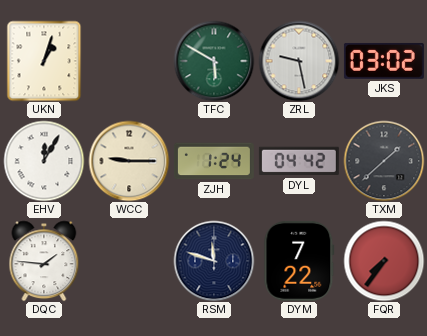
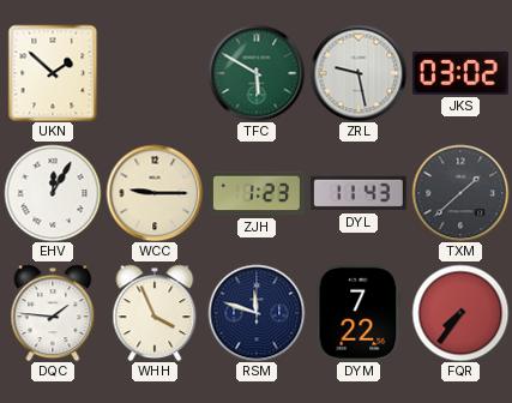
UKN: 1:03 -> 1:52
ZJH: 1:24 -> 1:23
DYL: 04:42 -> 11:43
WHH: none -> 3:56
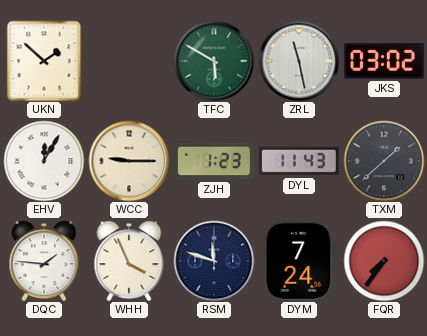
ZRL: 9:28 -> 11:28
DYM: 7:22 -> 7:24
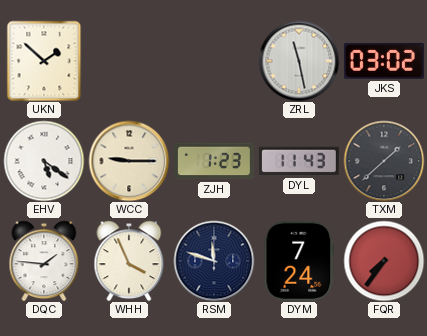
TFC: 5:50 -> none
EHV: 12:05 -> 5:21
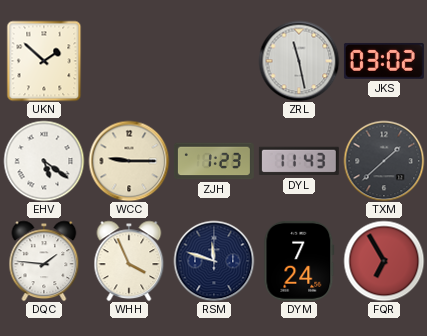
FQR: 7:36 -> 6:55
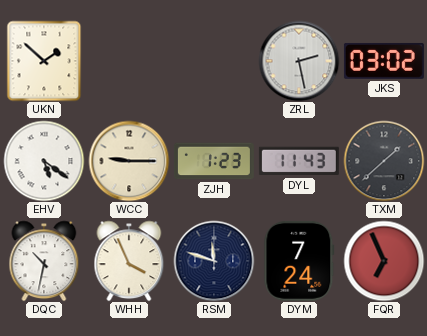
ZRL: 11:28 -> 2:28
DQC: 1:46 -> 10:32
FQR: 6:55 -> 6:56
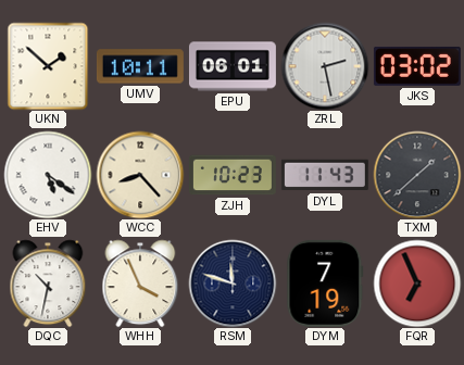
UMV: none -> 10:11
EPU: none -> 06:01
WCC: 9:15 -> 8:23
ZJH: 1:23 -> 10:23
DYM: 7:24 -> 7:19
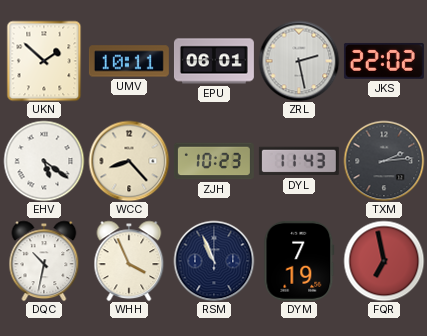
JKS: 03:02 -> 22:02
TXM: 1:38 -> 2:14
RSM: 11:48 -> 10:56
FQR: 6:56 -> 6:58
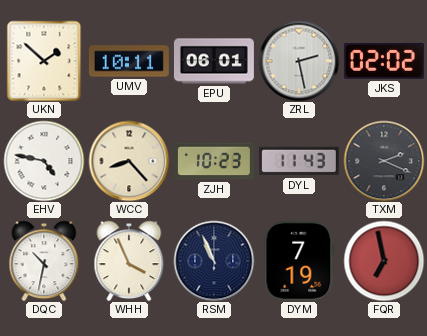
JKS: 22:02 -> 02:02
EHV: 5:21 -> 4:47
TXM: 2:14 -> 2:19
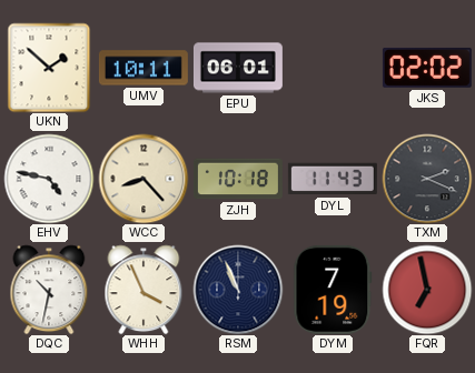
ZRL: 2:28 -> none
ZJH: 10:23 -> 10:18
